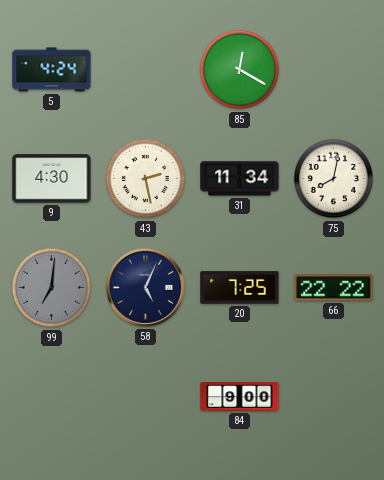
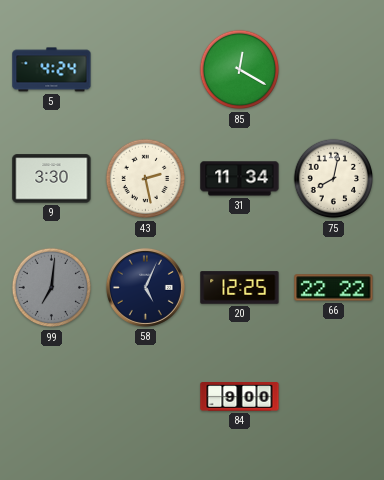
9: 4:30 -> 3:30
20: 7:25 -> 12:25
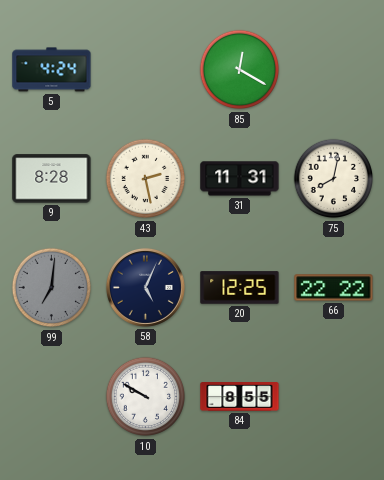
9: 3:30 -> 8:28
31: 11:34 -> 11:31
10: none -> 9:50
84: 9:00 -> 8:55
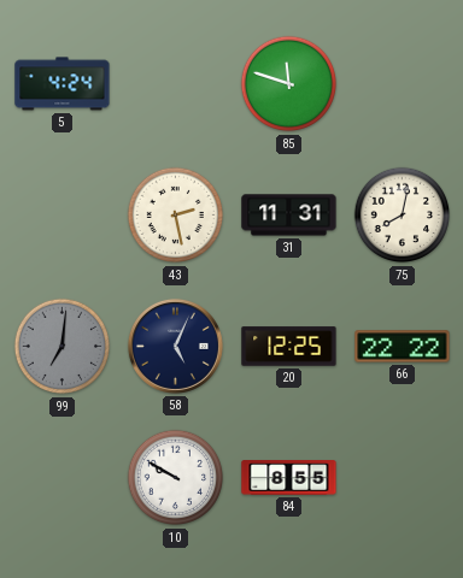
85: 12:20 -> 11:48
9: 8:28 -> none
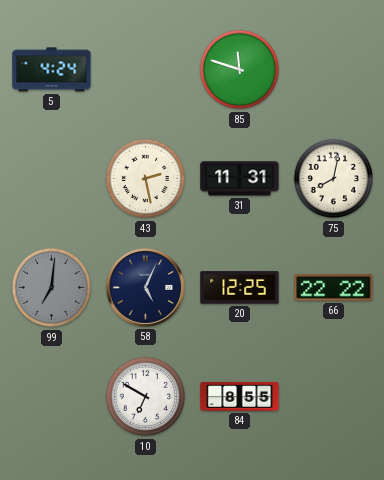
10: 9:50 -> 6:50
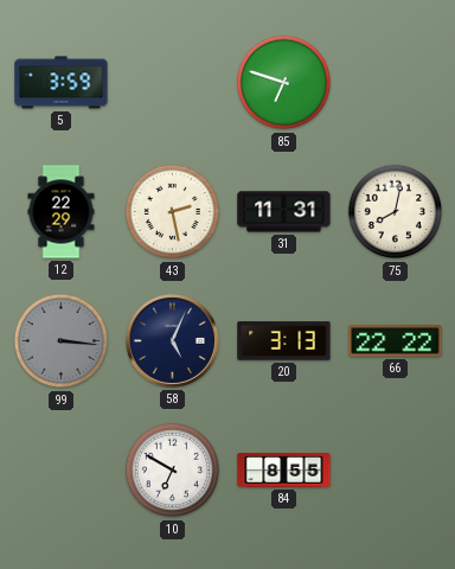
5: 4:24 -> 3:59
85: 11:48 -> 6:48
12: none -> 22:29
99: 7:01 -> 3:16
20: 12:25 -> 3:13
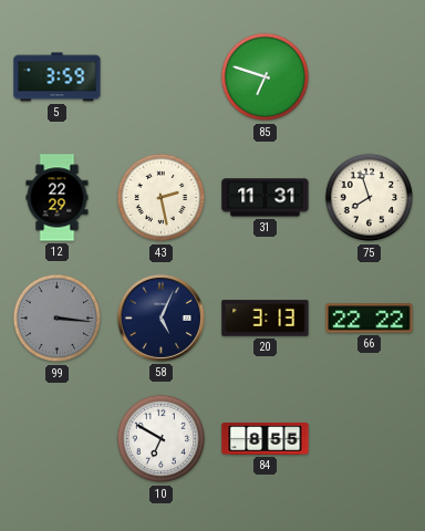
75: 8:02 -> 7:57
